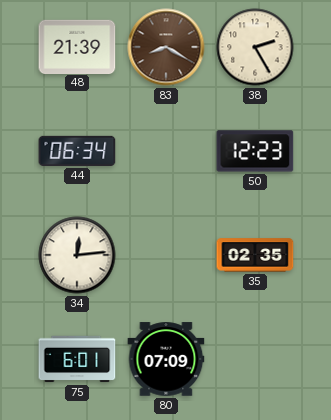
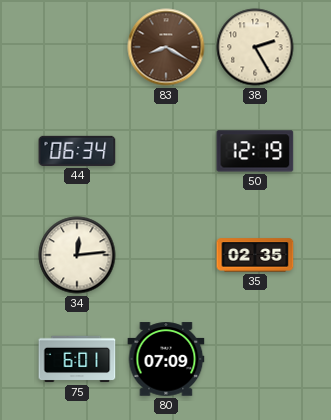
48: 21:39 -> none
50: 12:23 -> 12:19
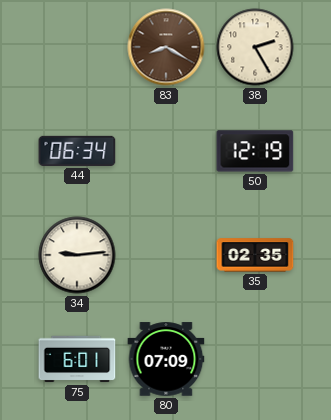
34: 12:14 -> 9:14
